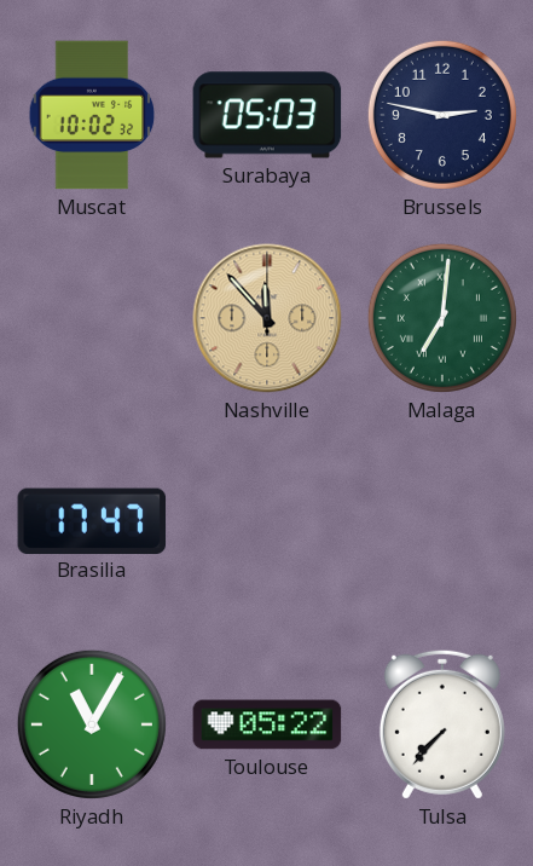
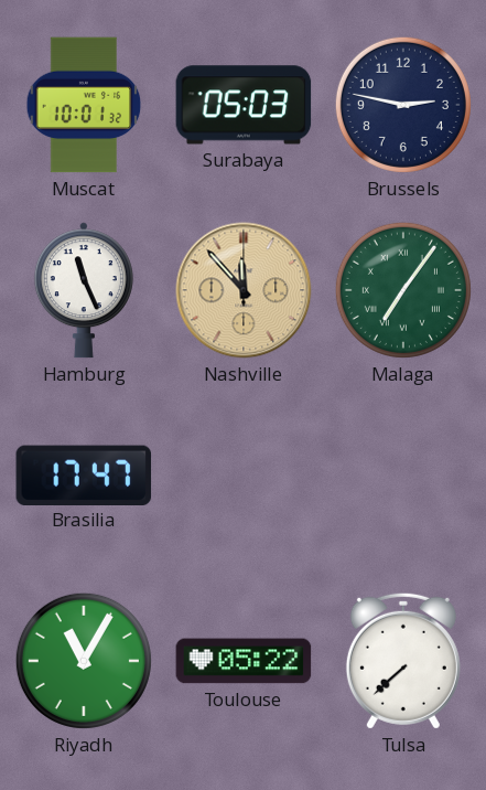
Muscat: 10:02 -> 10:01
Hamburg: none -> 11:26
Malaga: 7:01 -> 7:06
Tulsa: 7:37 -> 7:38
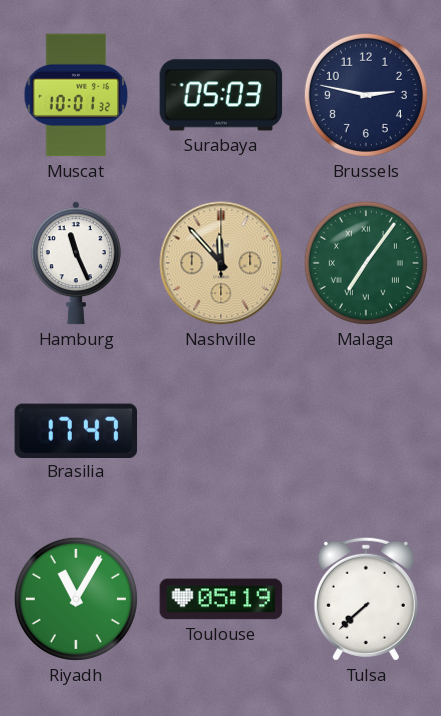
Toulouse: 05:22 -> 05:19
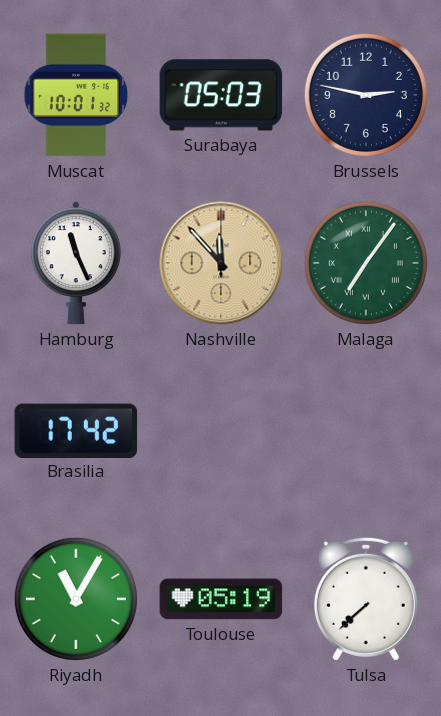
Brasilia: 17:47 -> 17:42
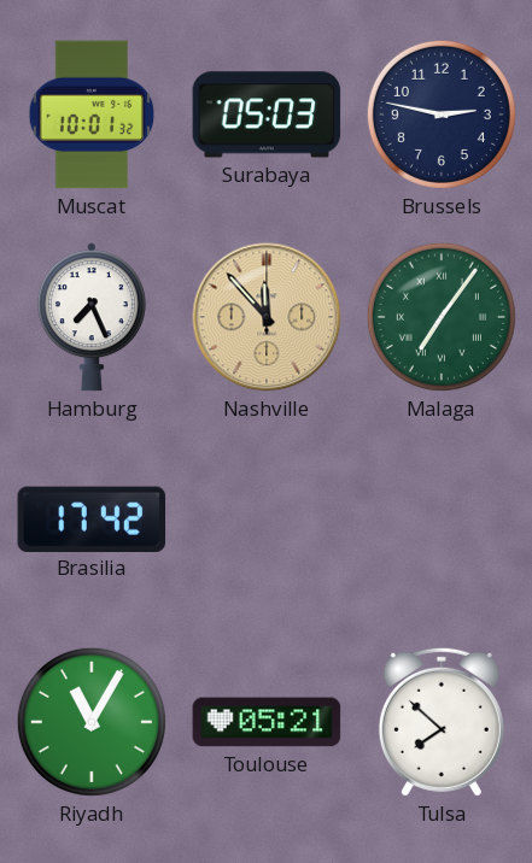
Hamburg: 11:26 -> 7:26
Toulouse: 05:19 -> 05:21
Tulsa: 7:38 -> 7:52
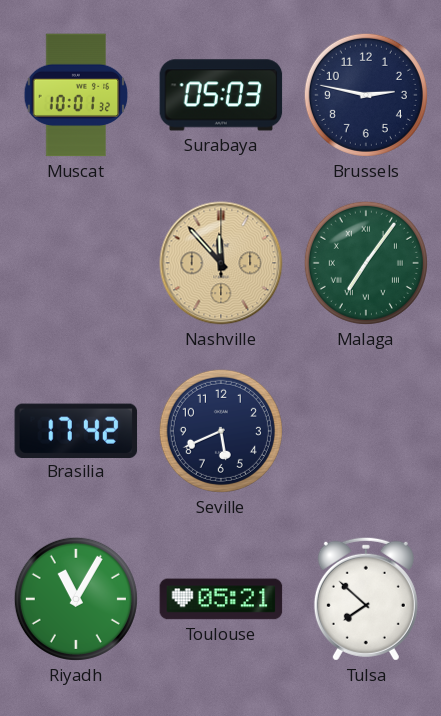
Hamburg: 7:26 -> none
Seville: none -> 5:41
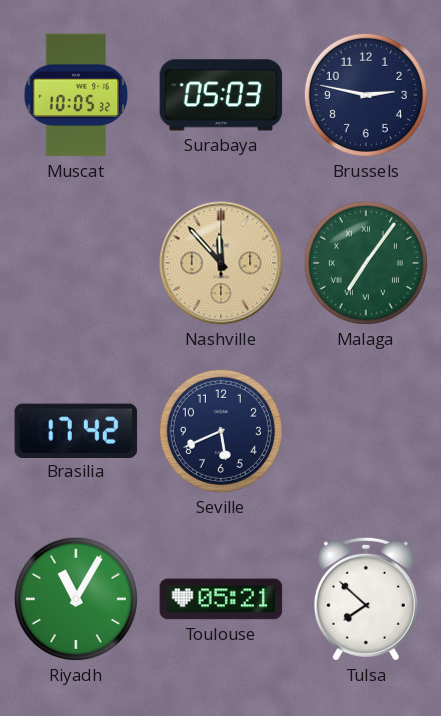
Muscat: 10:01 -> 10:05
